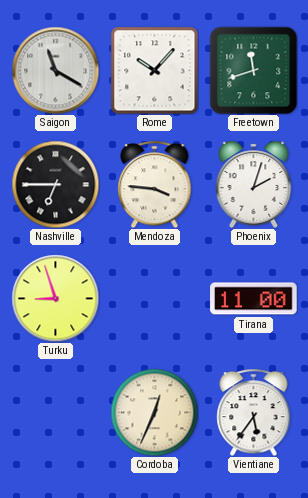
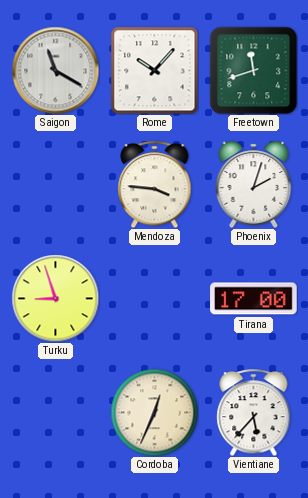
Nashville: 6:45 -> none
Tirana: 11:00 -> 17:00
Vientiane: 5:36 -> 5:37
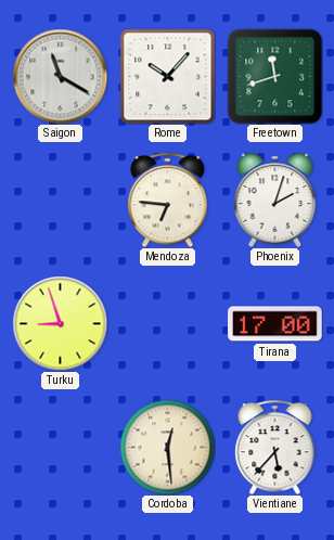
Mendoza: 3:46 -> 6:46
Cordoba: 12:34 -> 12:29
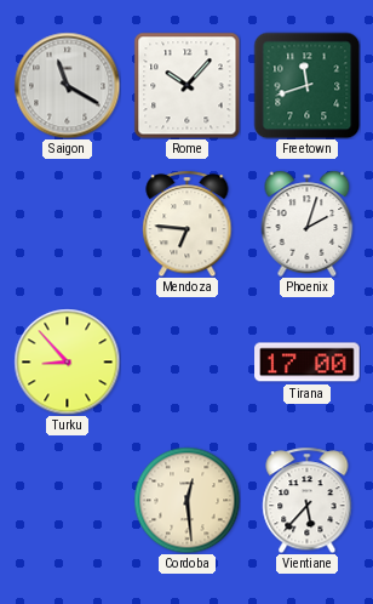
Turku: 8:57 -> 8:53
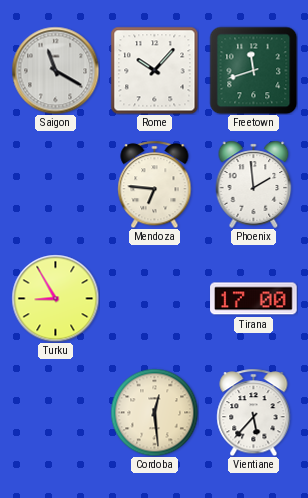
Phoenix: 2:03 -> 1:59
Turku: 8:53 -> 8:55
